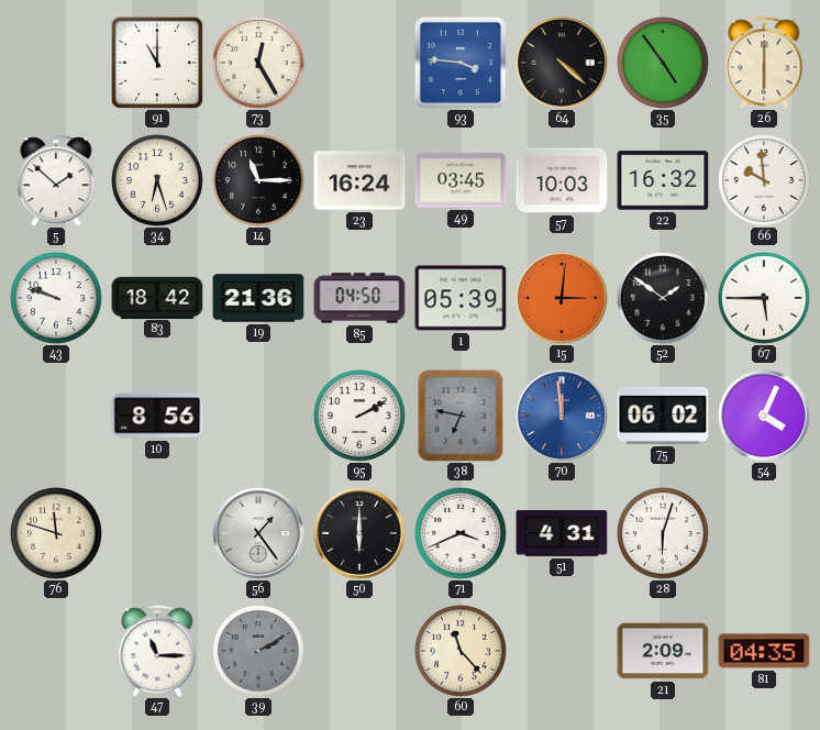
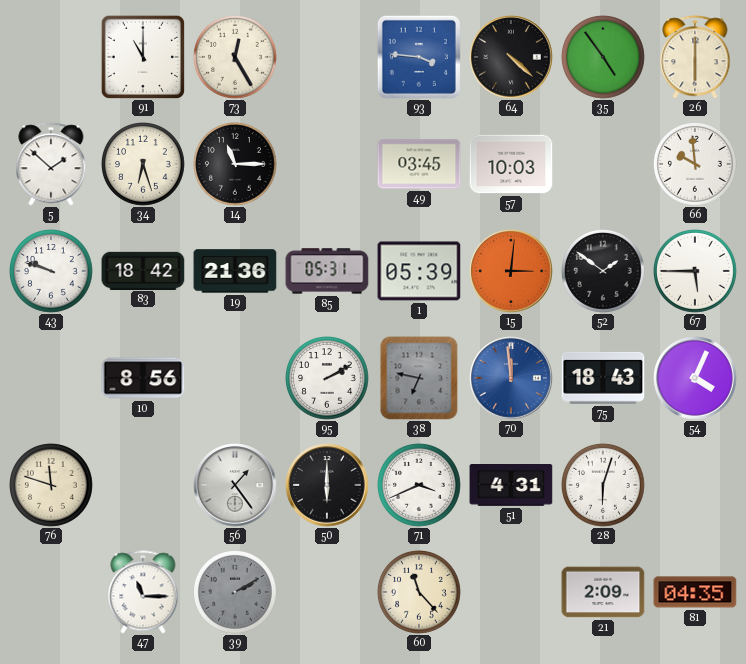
23: 16:24 -> none
22: 16:32 -> none
85: 04:50 -> 05:31
75: 06:02 -> 18:43
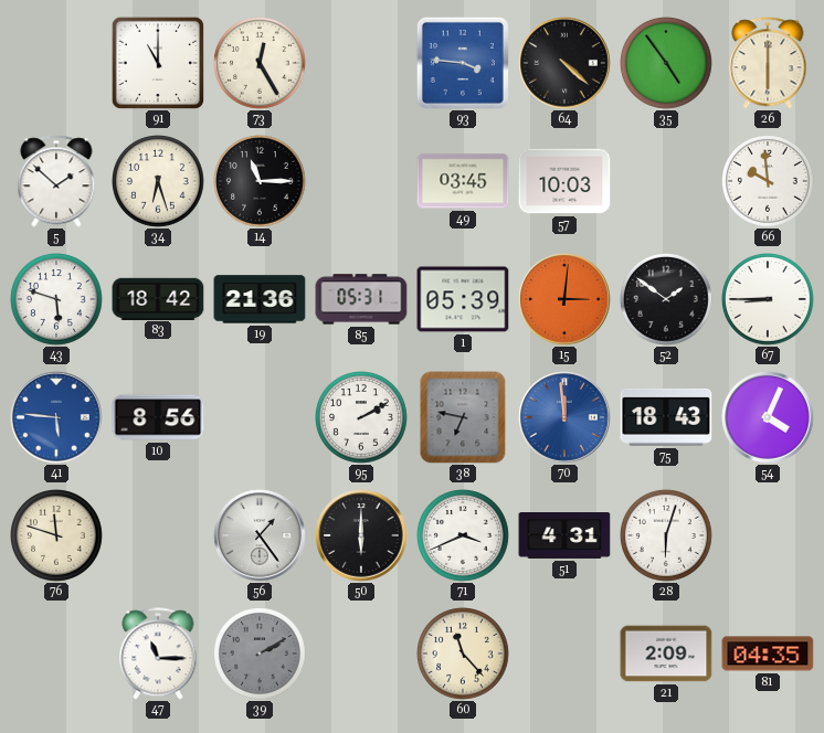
43: 9:48 -> 5:48
67: 5:45 -> 8:45
41: none -> 5:46
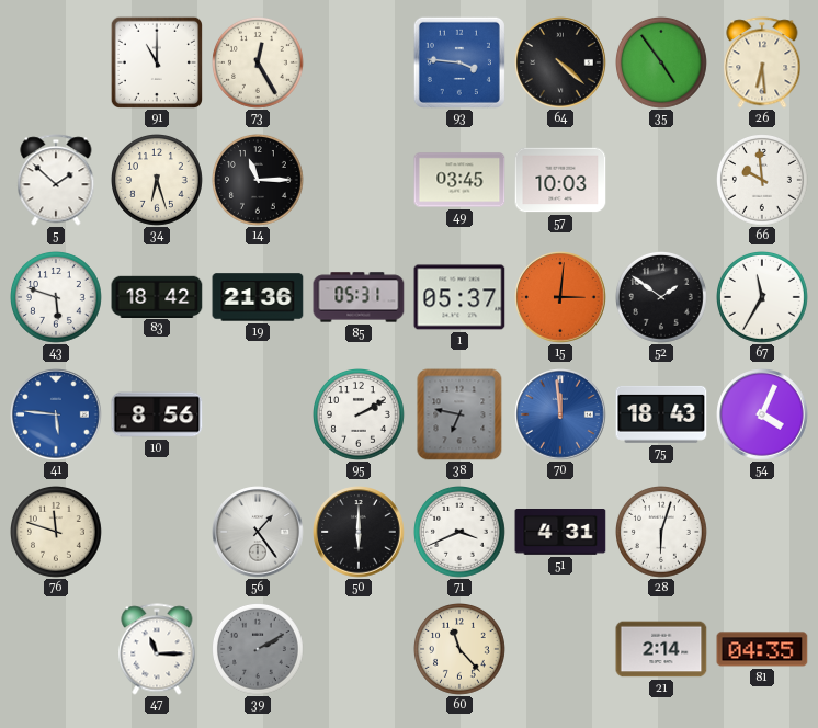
26: 6:00 -> 6:29
1: 05:39 -> 05:37
67: 8:45 -> 11:35
21: 2:09 -> 2:14
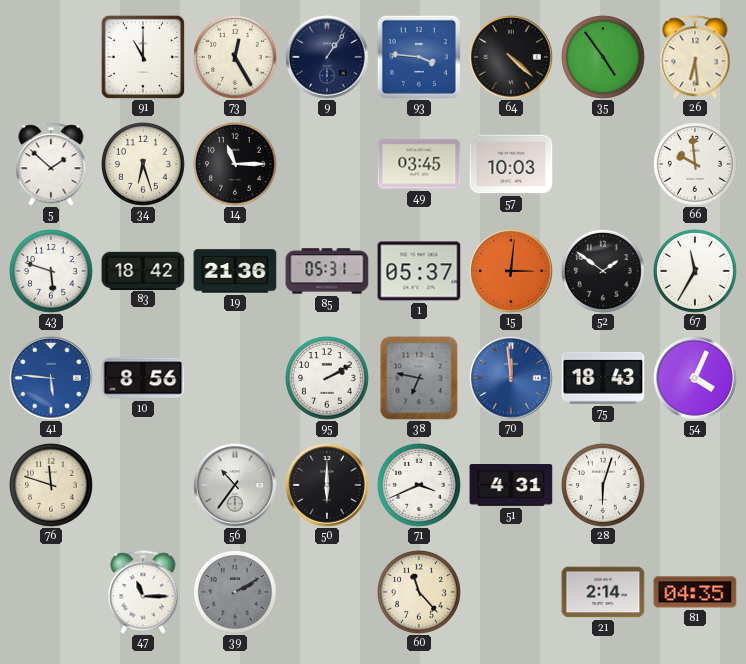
9: none -> 1:06
56: 1:24 -> 10:36
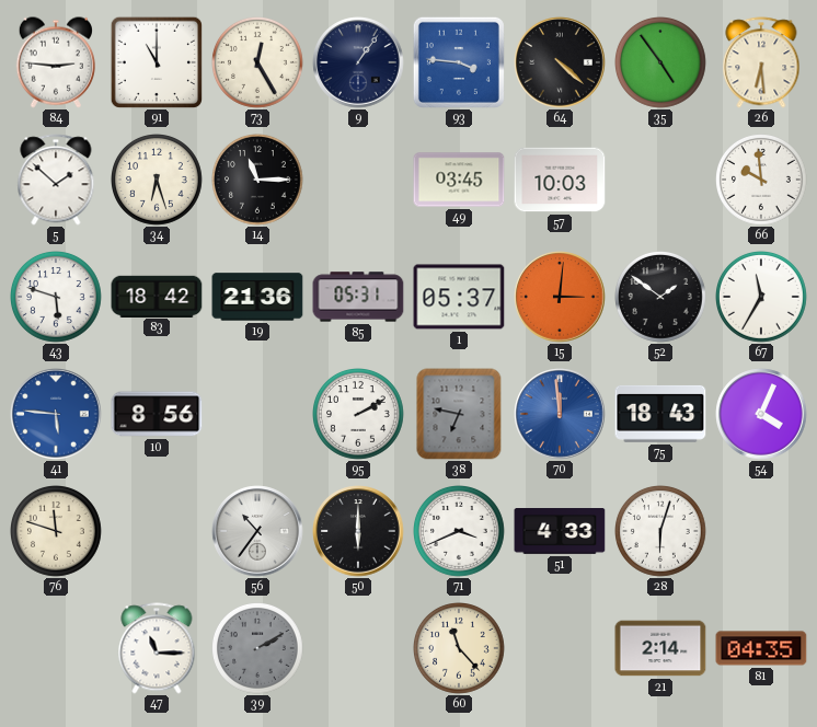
84: none -> 2:46
51: 4:31 -> 4:33
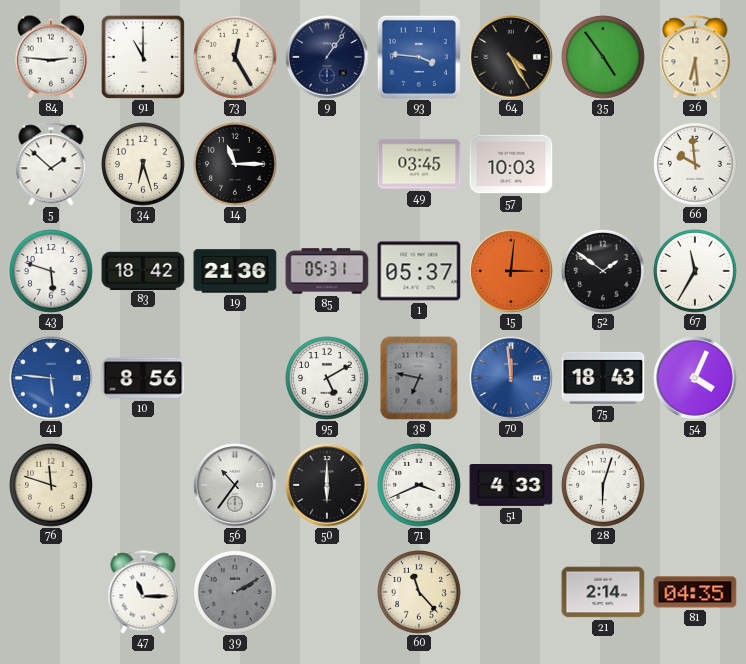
64: 4:22 -> 4:25
95: 2:10 -> 5:10
